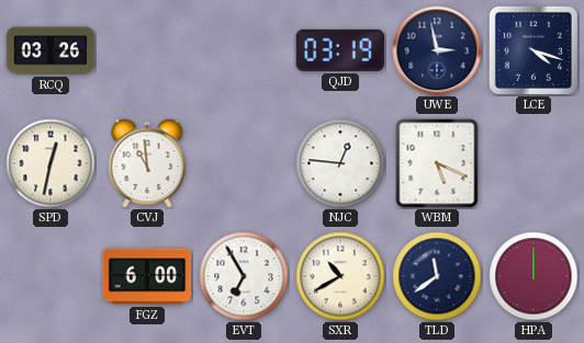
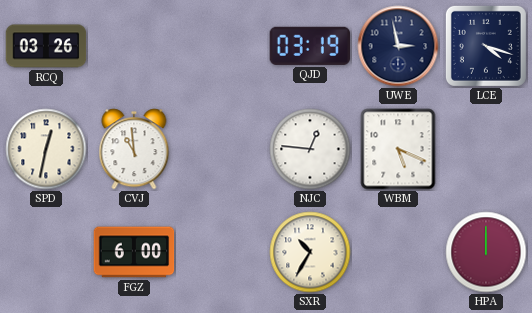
EVT: 6:55 -> none
SXR: 10:40 -> 10:35
TLD: 11:39 -> none
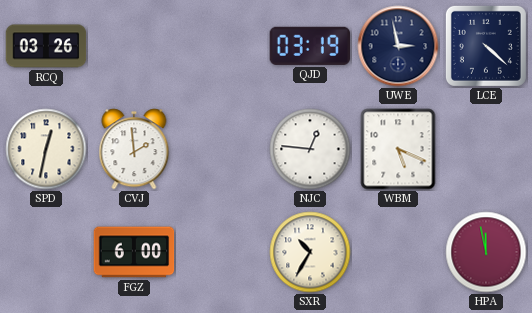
LCE: 4:18 -> 4:22
CVJ: 10:59 -> 1:59
HPA: 12:00 -> 11:58
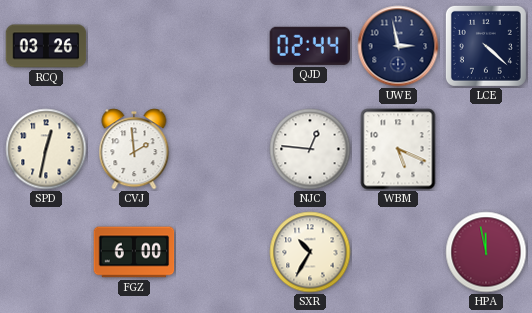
QJD: 03:19 -> 02:44
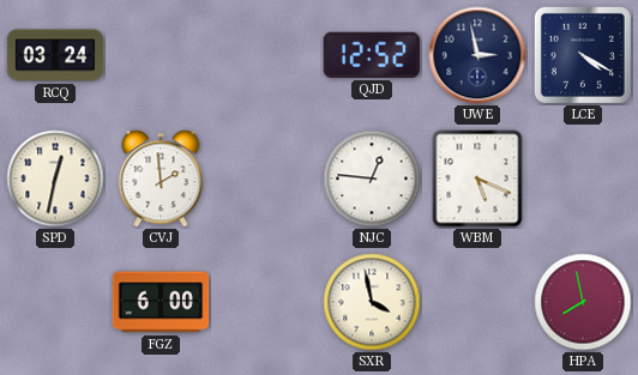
RCQ: 03:26 -> 03:24
QJD: 02:44 -> 12:52
LCE: 4:22 -> 4:20
SXR: 10:35 -> 3:58
HPA: 11:58 -> 7:58
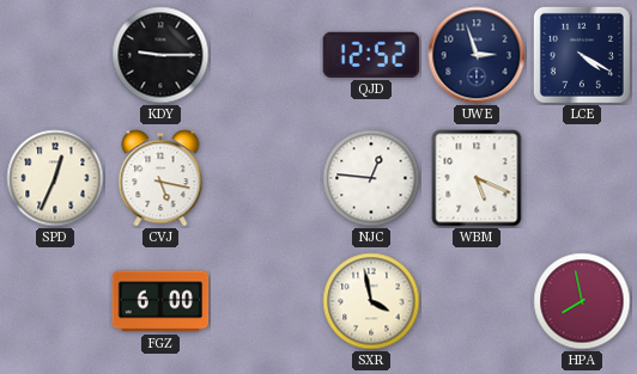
RCQ: 03:24 -> none
KDY: none -> 9:15
UWE: 2:58 -> 2:57
SPD: 12:32 -> 12:34
CVJ: 1:59 -> 5:17
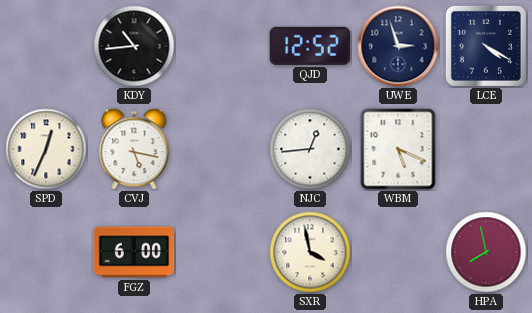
KDY: 9:15 -> 10:44
NJC: 12:46 -> 12:44
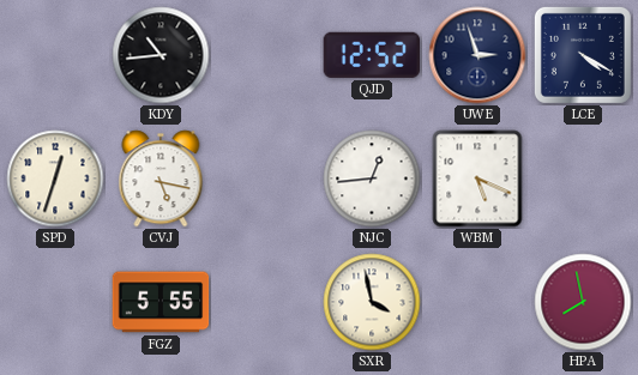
SPD: 12:34 -> 12:33
FGZ: 6:00 -> 5:55
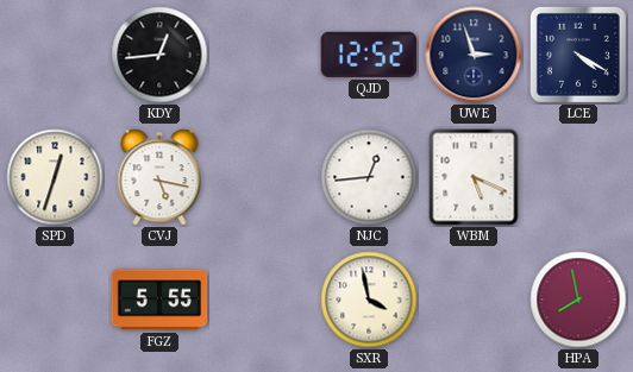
KDY: 10:44 -> 12:44
